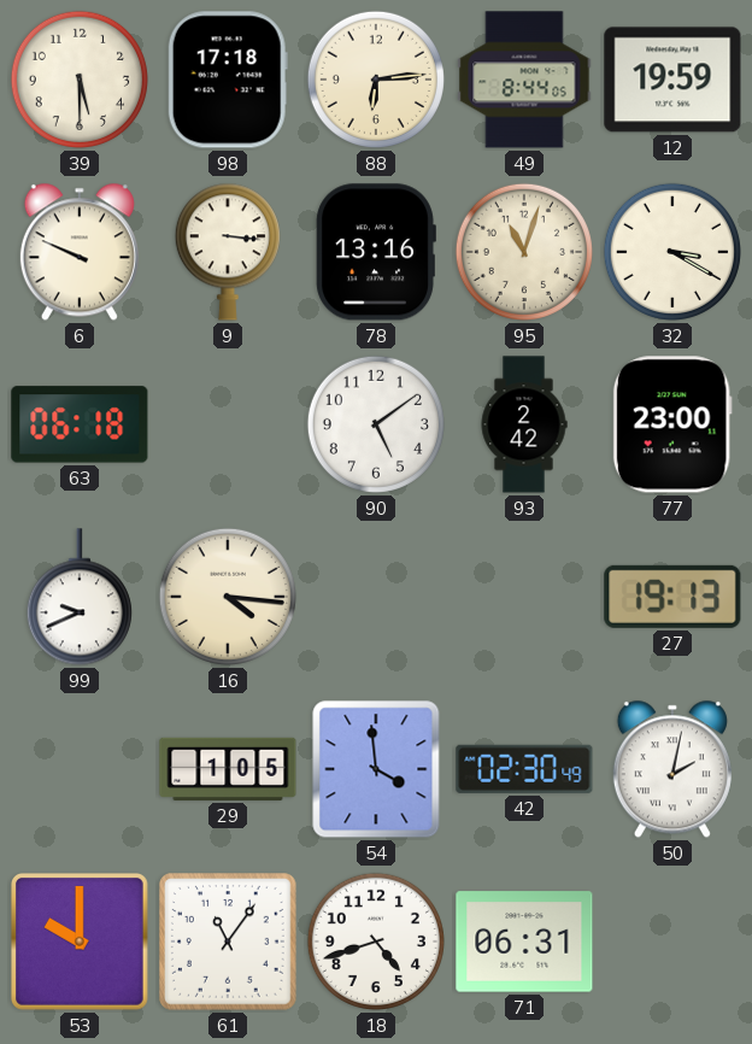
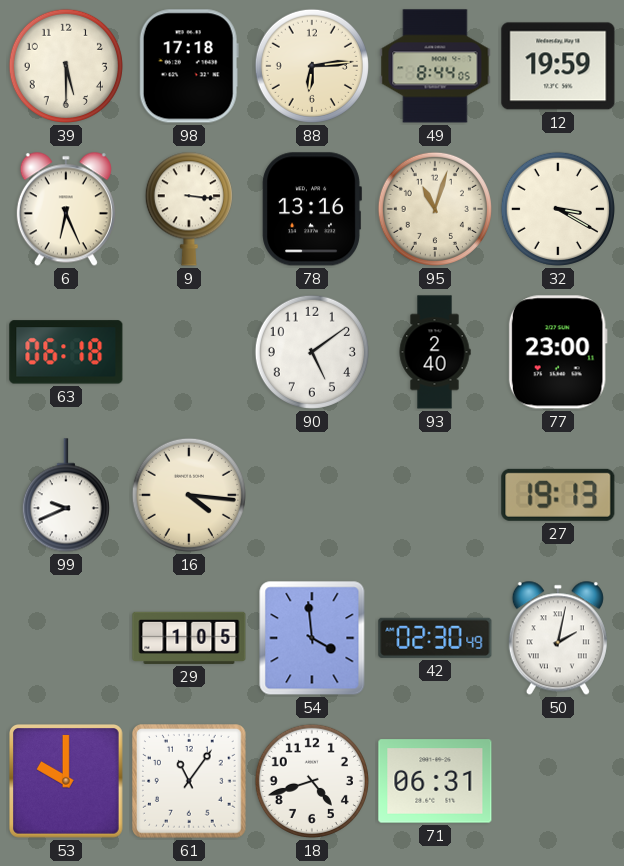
6: 9:49 -> 6:26
93: 2:42 -> 2:40
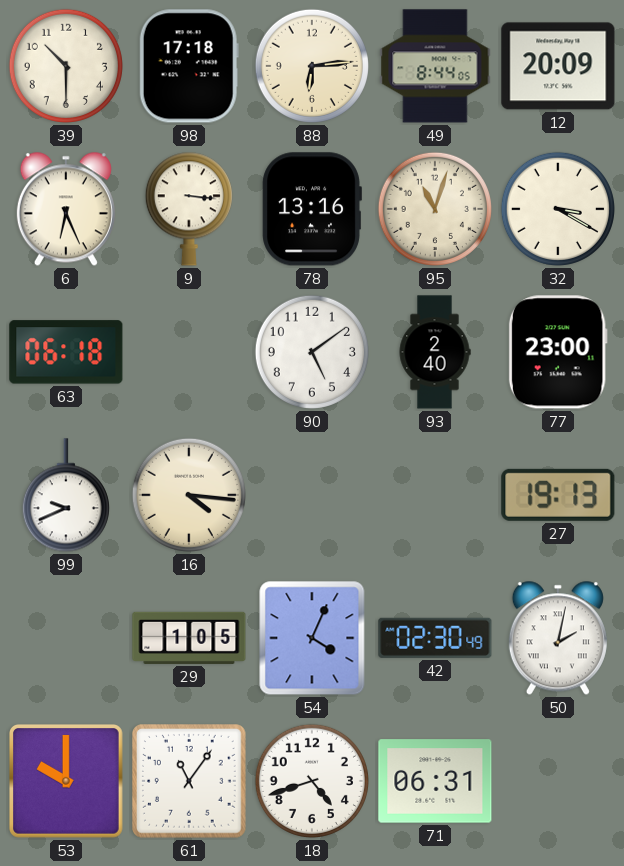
39: 5:30 -> 10:30
12: 19:59 -> 20:09
54: 3:59 -> 4:04
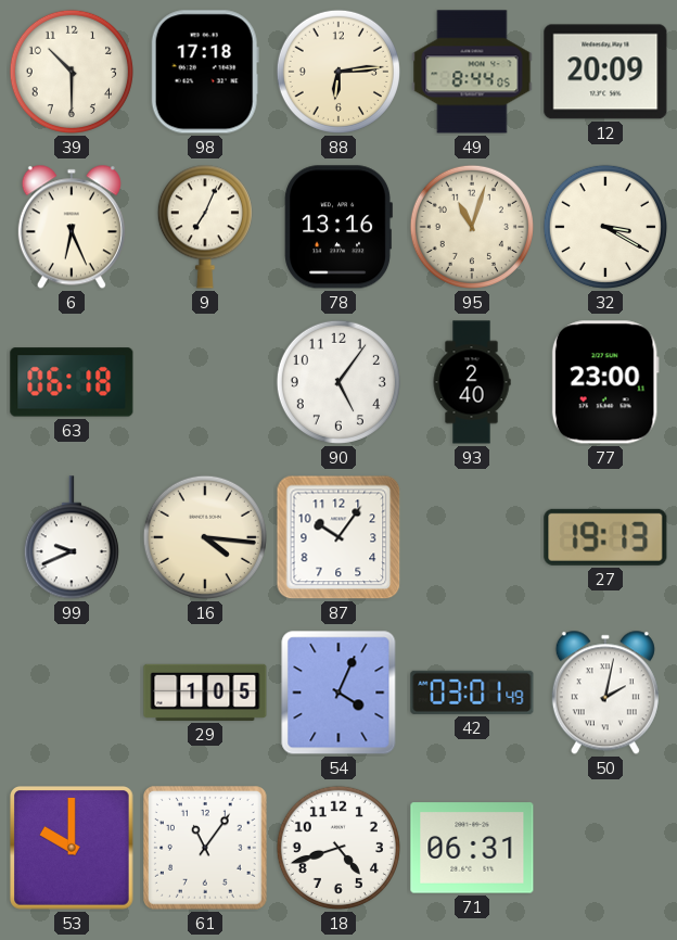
9: 3:16 -> 7:04
90: 5:09 -> 5:06
87: none -> 10:06
42: 02:30 -> 03:01
